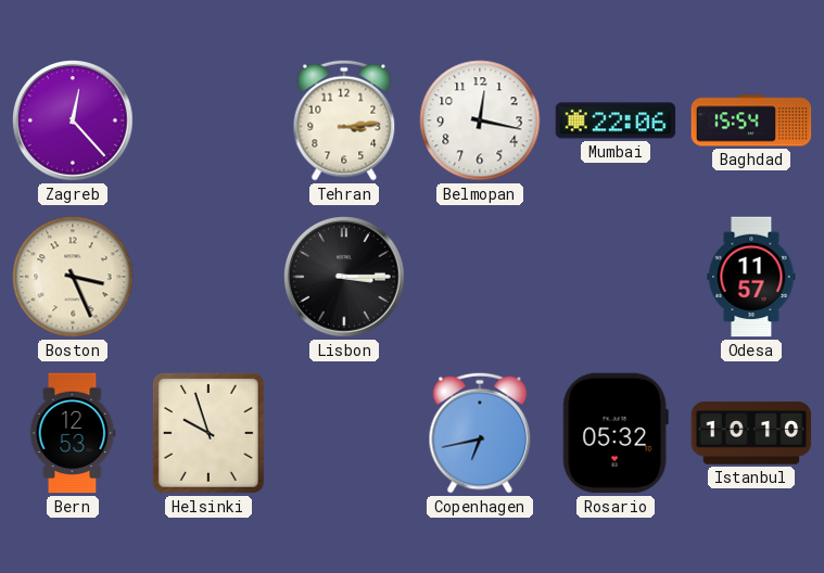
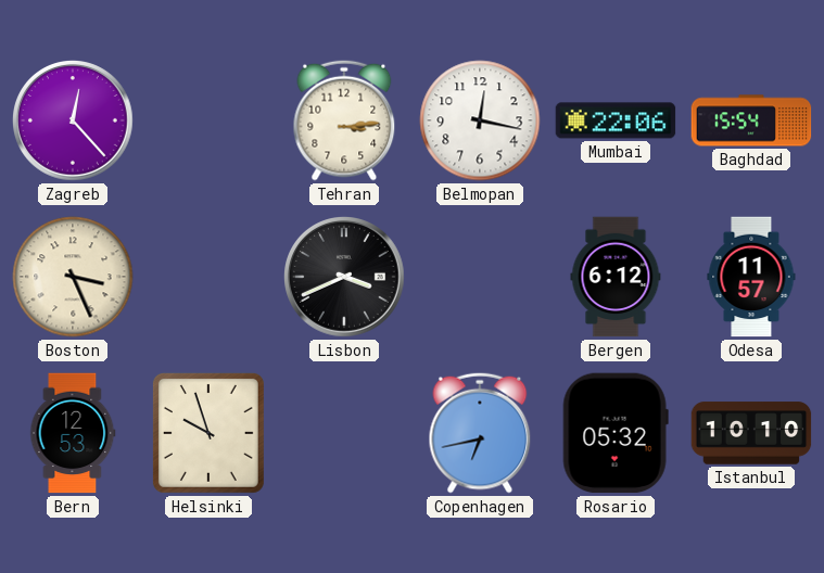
Lisbon: 3:15 -> 3:41
Bergen: none -> 6:12
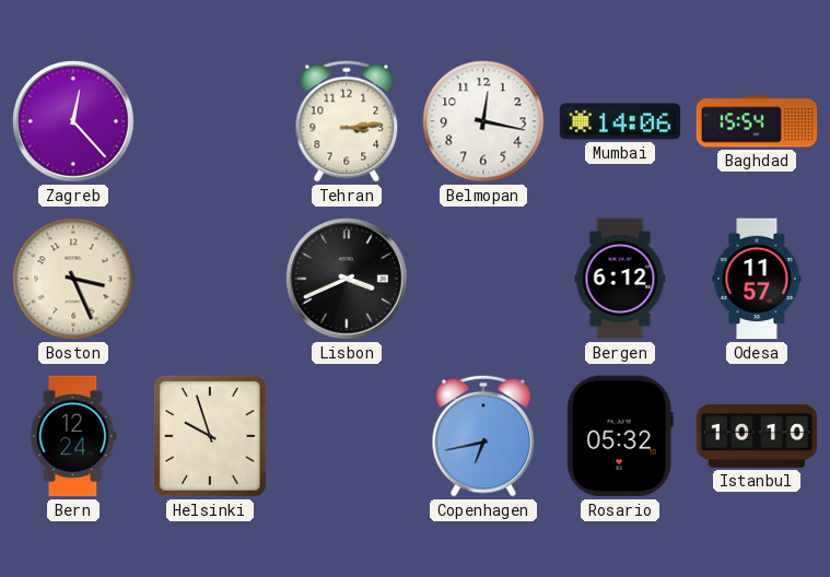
Mumbai: 22:06 -> 14:06
Bern: 12:53 -> 12:24
